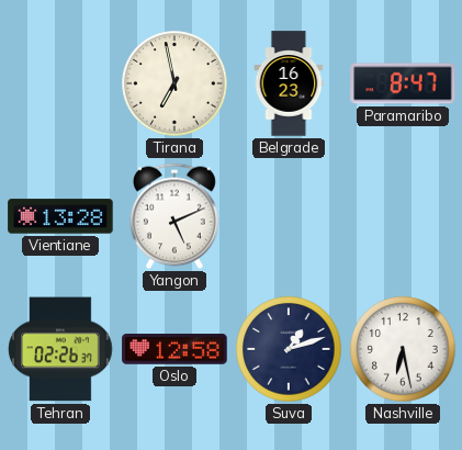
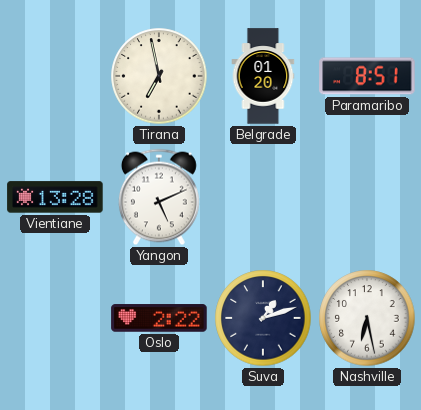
Belgrade: 16:23 -> 01:20
Paramaribo: 8:47 -> 8:51
Tehran: 02:26 -> none
Oslo: 12:58 -> 2:22
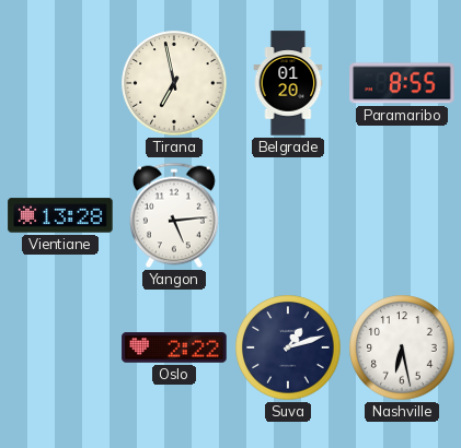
Paramaribo: 8:51 -> 8:55
Yangon: 5:11 -> 5:14
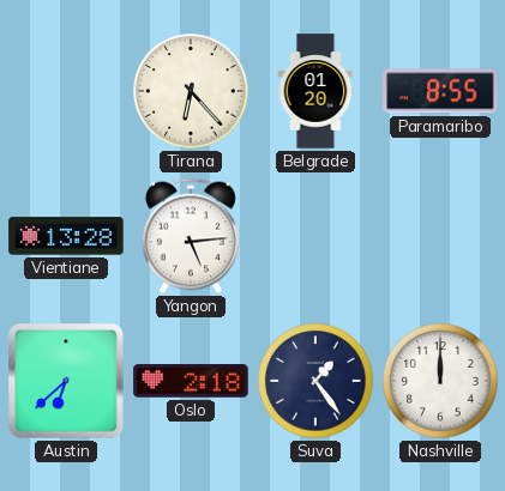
Tirana: 6:58 -> 6:23
Austin: none -> 6:38
Oslo: 2:22 -> 2:18
Suva: 1:12 -> 1:24
Nashville: 6:28 -> 12:00
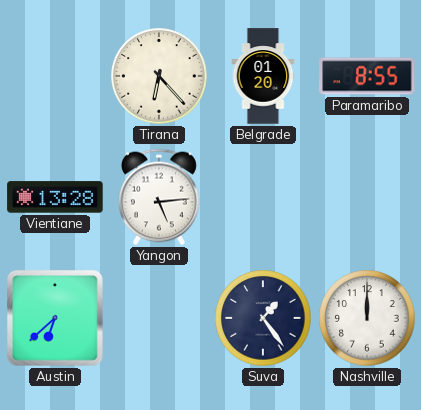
Oslo: 2:18 -> none
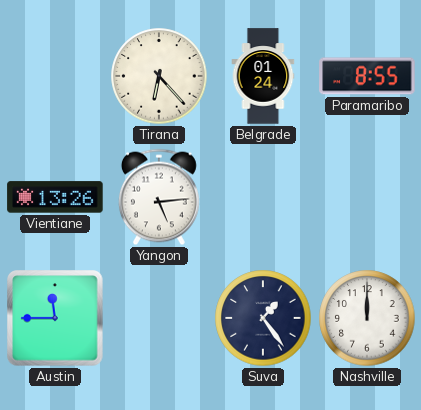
Belgrade: 01:20 -> 01:24
Vientiane: 13:28 -> 13:26
Austin: 6:38 -> 11:45
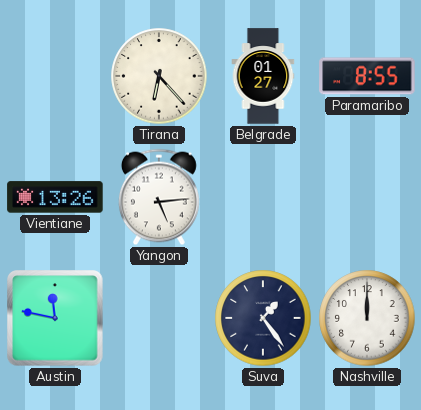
Belgrade: 01:24 -> 01:27
Austin: 11:45 -> 11:47
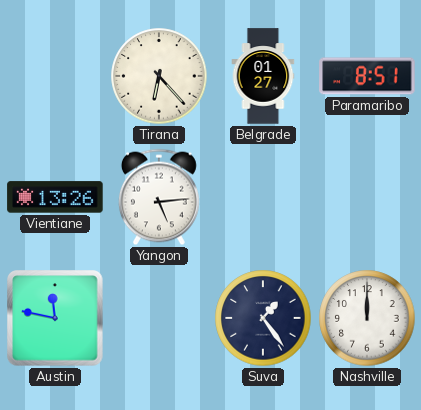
Paramaribo: 8:55 -> 8:51
